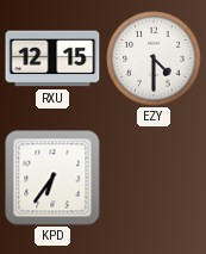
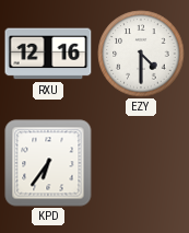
RXU: 12:15 -> 12:16
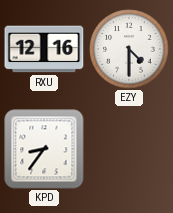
KPD: 6:36 -> 8:36
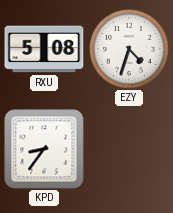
RXU: 12:16 -> 5:08
EZY: 4:30 -> 4:33
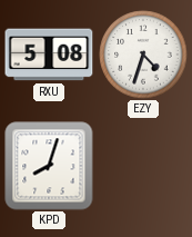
KPD: 8:36 -> 8:03
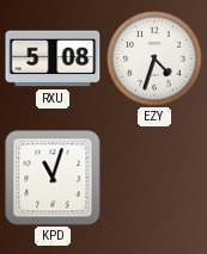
KPD: 8:03 -> 11:03
